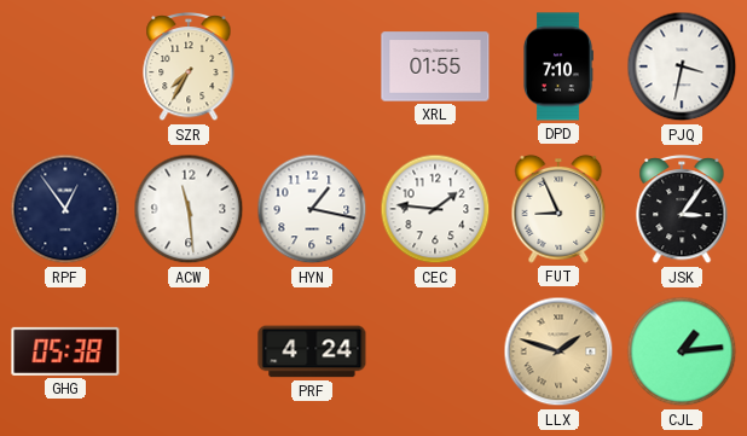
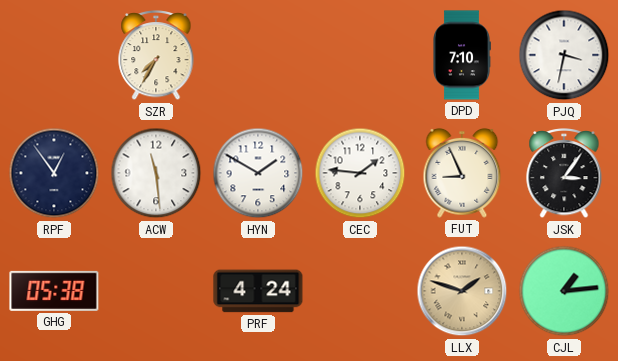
XRL: 01:55 -> none
HYN: 1:17 -> 1:50
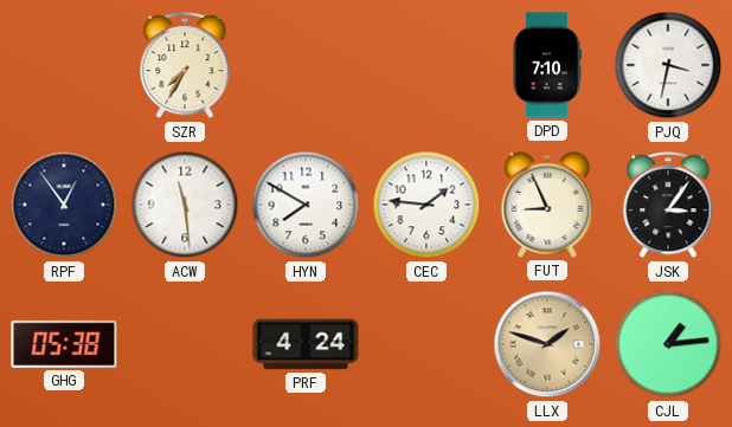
HYN: 1:50 -> 7:50
